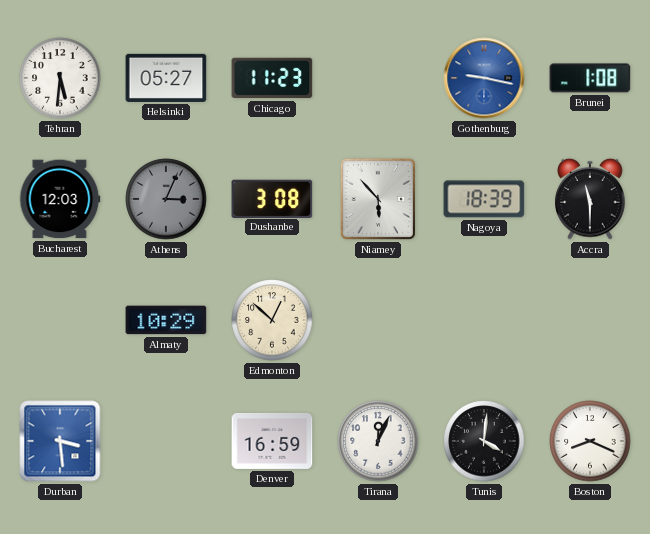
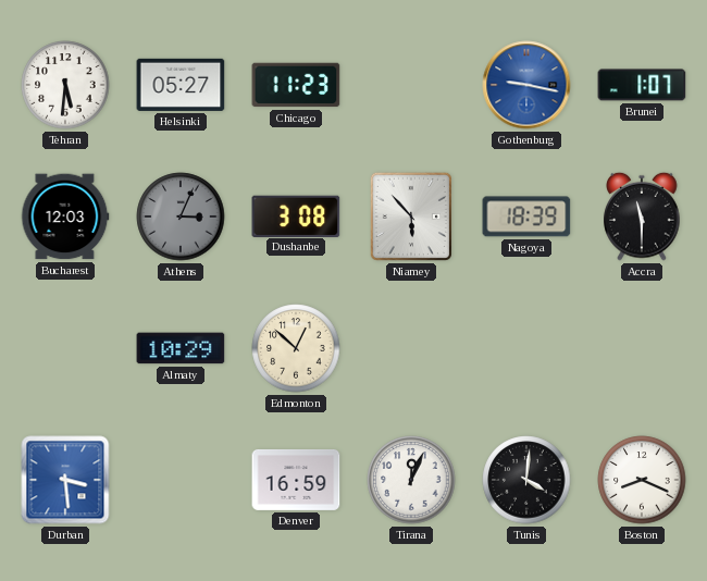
Brunei: 1:08 -> 1:07
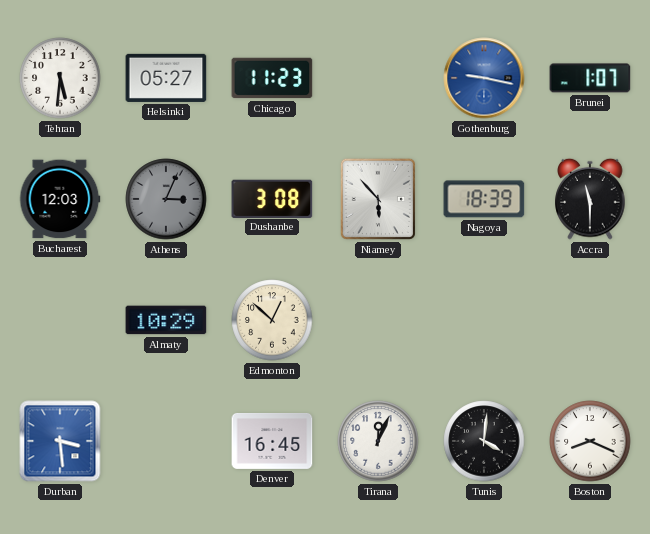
Denver: 16:59 -> 16:45
